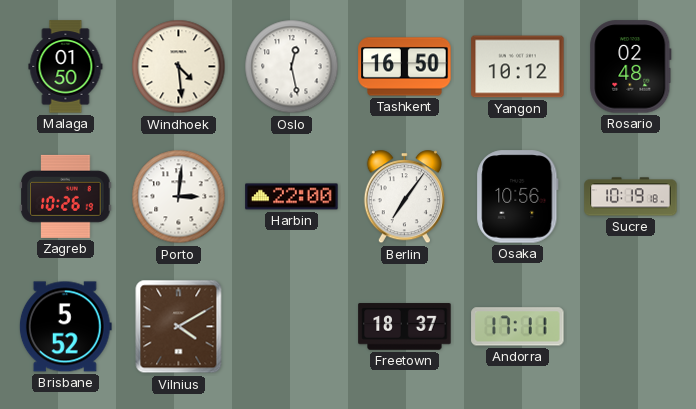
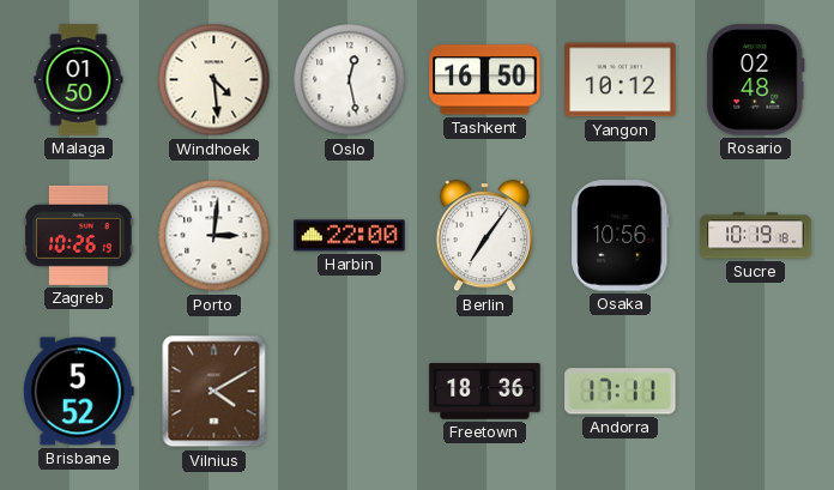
Freetown: 18:37 -> 18:36
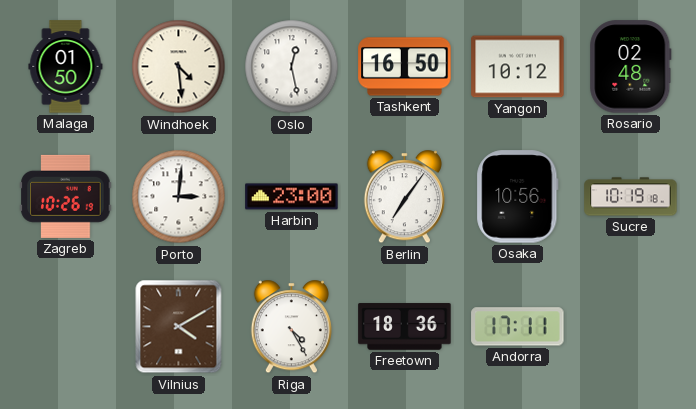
Harbin: 22:00 -> 23:00
Brisbane: 5:52 -> none
Riga: none -> 4:25
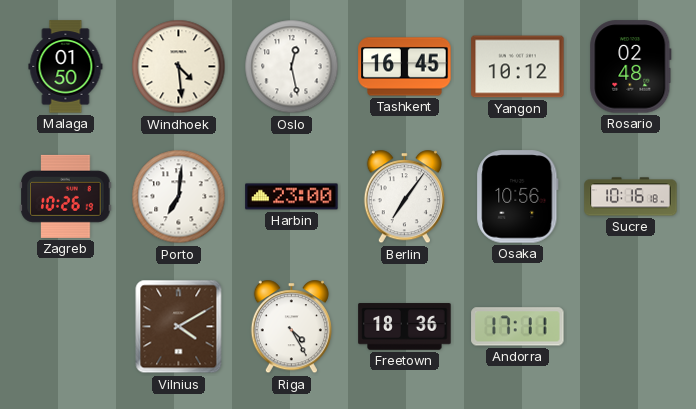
Tashkent: 16:50 -> 16:45
Porto: 3:01 -> 7:01
Sucre: 10:19 -> 10:16
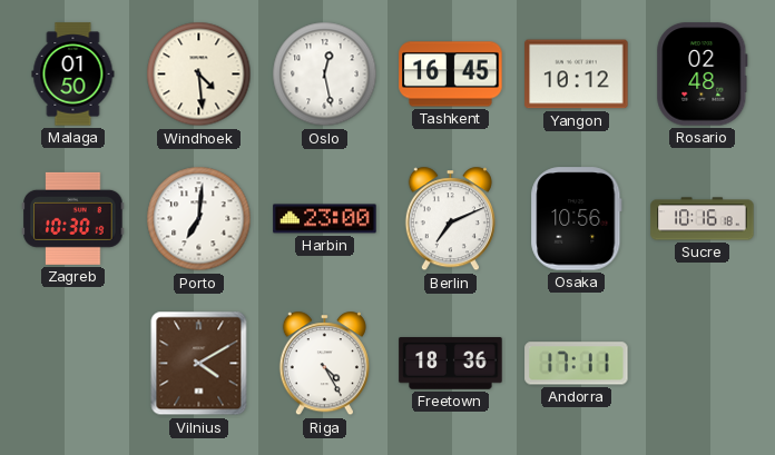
Zagreb: 10:26 -> 10:30
Berlin: 7:06 -> 7:11
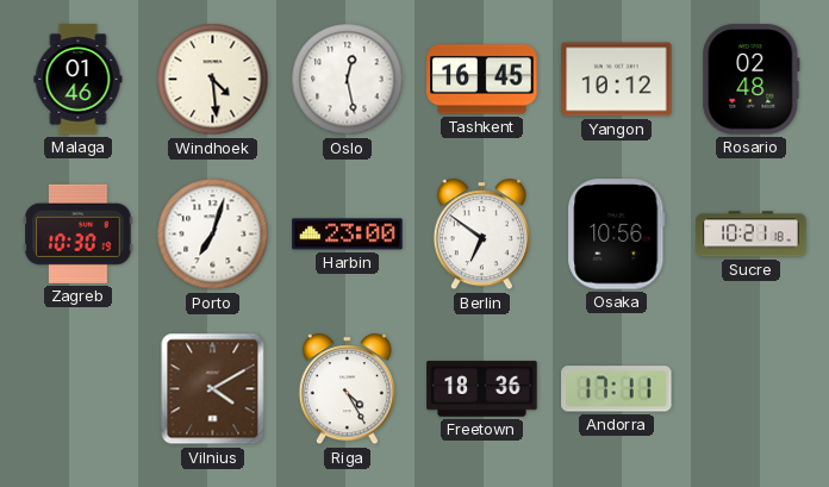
Malaga: 01:50 -> 01:46
Porto: 7:01 -> 7:03
Berlin: 7:11 -> 6:51
Sucre: 10:16 -> 10:21
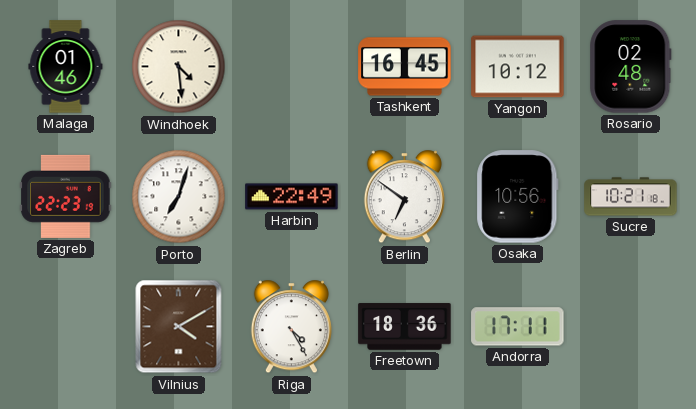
Oslo: 12:28 -> none
Zagreb: 10:30 -> 22:23
Harbin: 23:00 -> 22:49
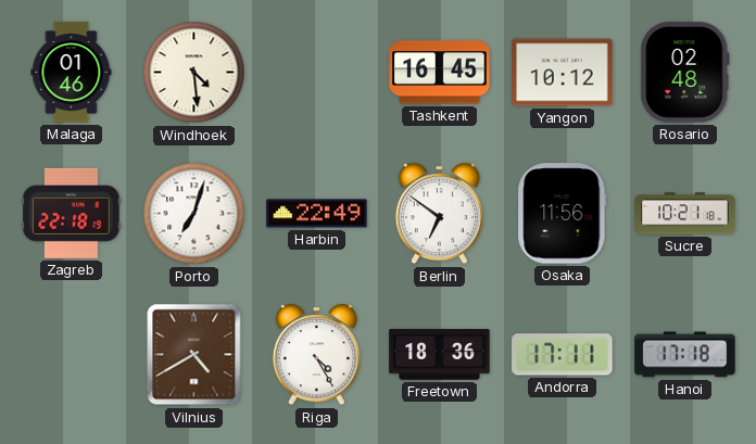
Zagreb: 22:23 -> 22:18
Osaka: 10:56 -> 11:56
Vilnius: 4:10 -> 4:40
Hanoi: none -> 17:18
